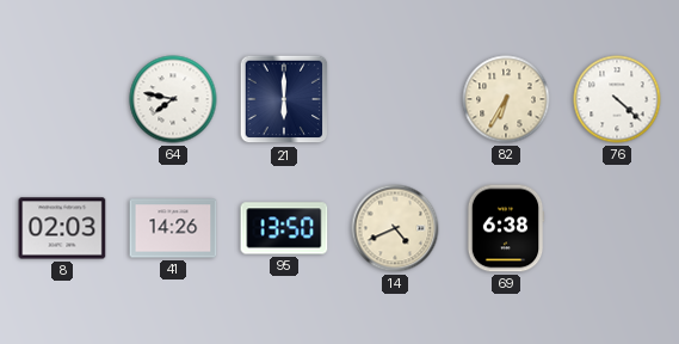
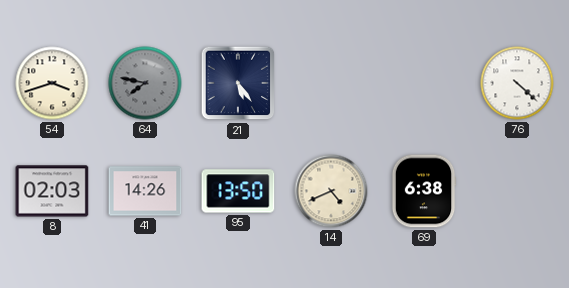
54: none -> 3:42
64 dial: white -> grey
21: 6:00 -> 5:24
82: 6:35 -> none
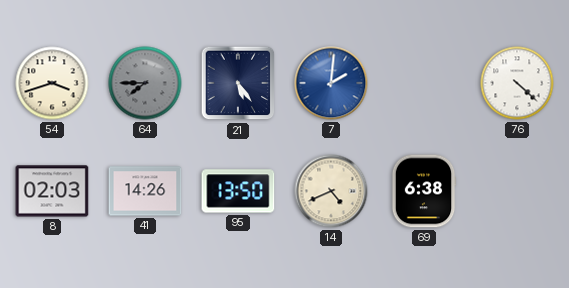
64: 7:47 -> 7:45
7: none -> 2:01
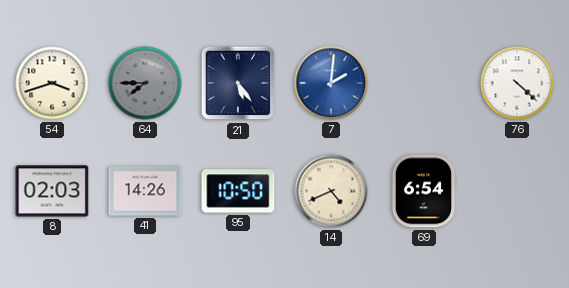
95: 13:50 -> 10:50
69: 6:38 -> 6:54
